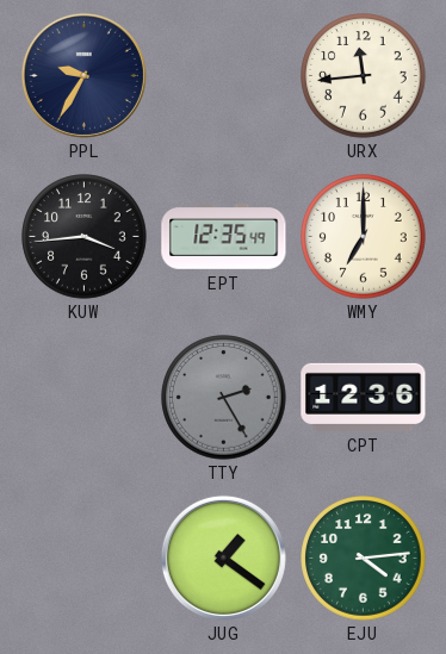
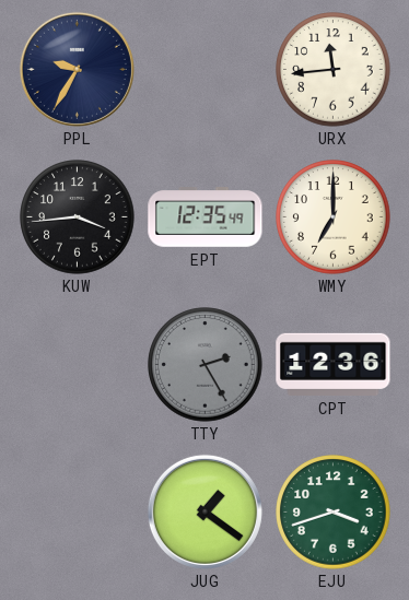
EJU: 4:14 -> 3:42
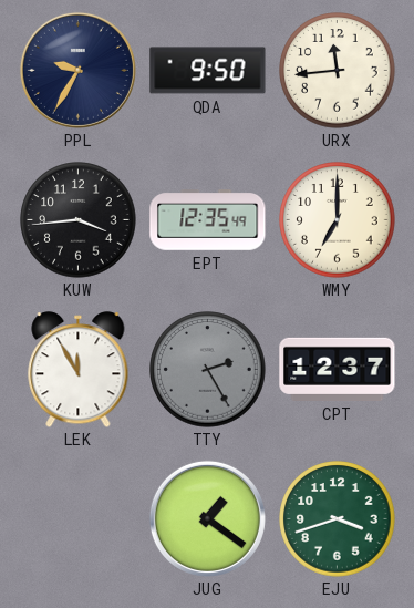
QDA: none -> 9:50
LEK: none -> 11:55
CPT: 12:36 -> 12:37
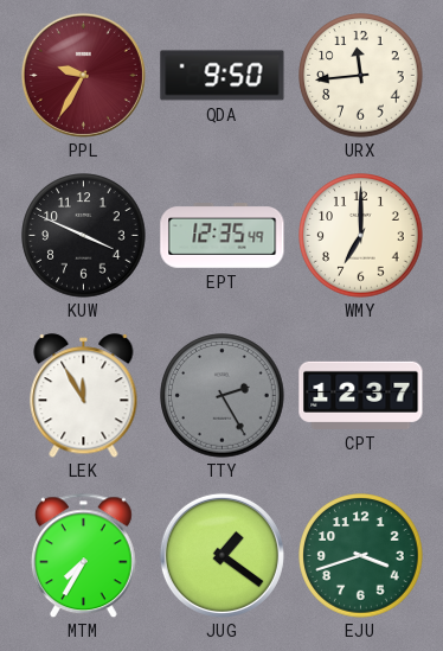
PPL dial: navy -> burgundy
KUW: 3:44 -> 3:49
MTM: none -> 7:35
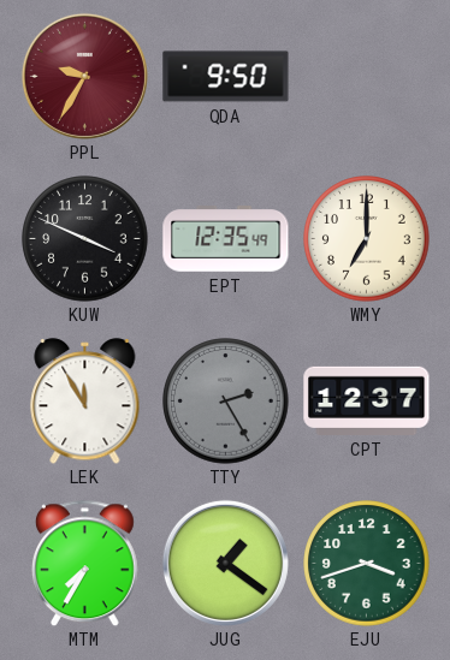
URX: 11:44 -> none
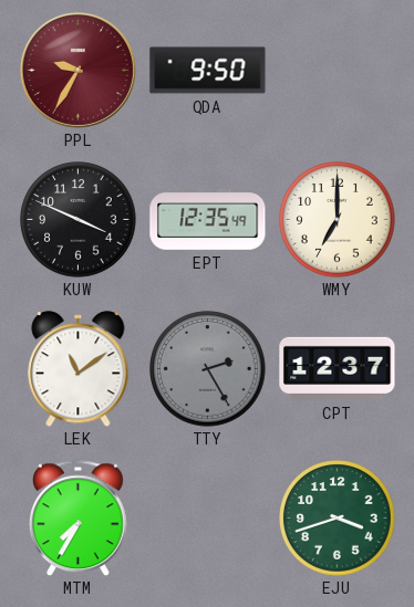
LEK: 11:55 -> 11:09
JUG: 1:21 -> none
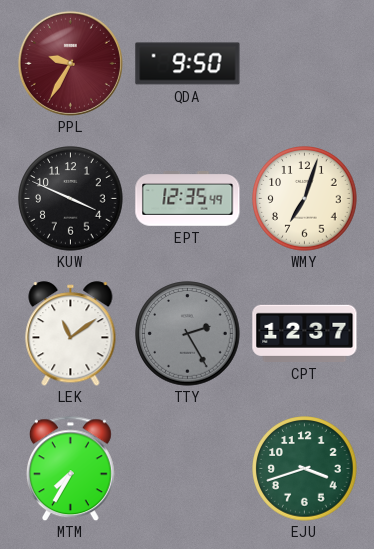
WMY: 7:00 -> 7:03
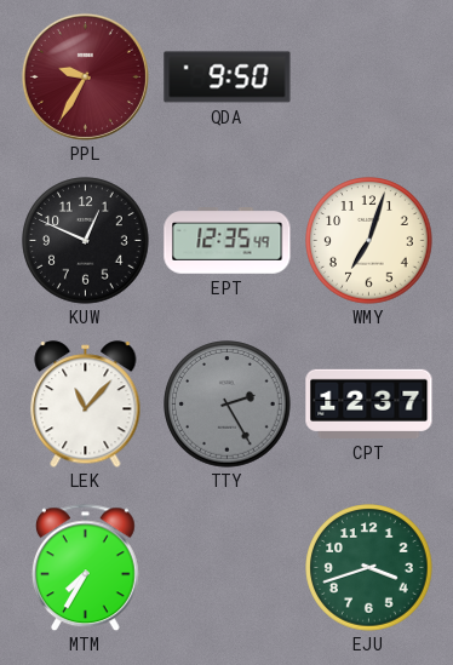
KUW: 3:49 -> 12:49
LEK: 11:09 -> 11:07
